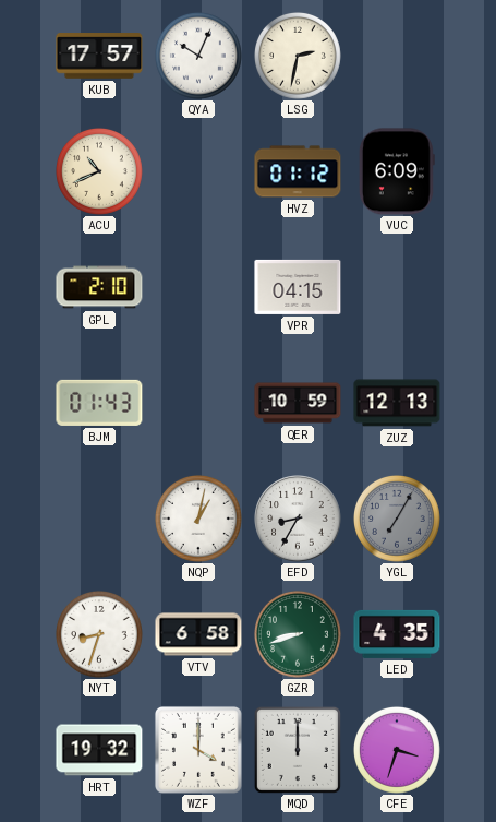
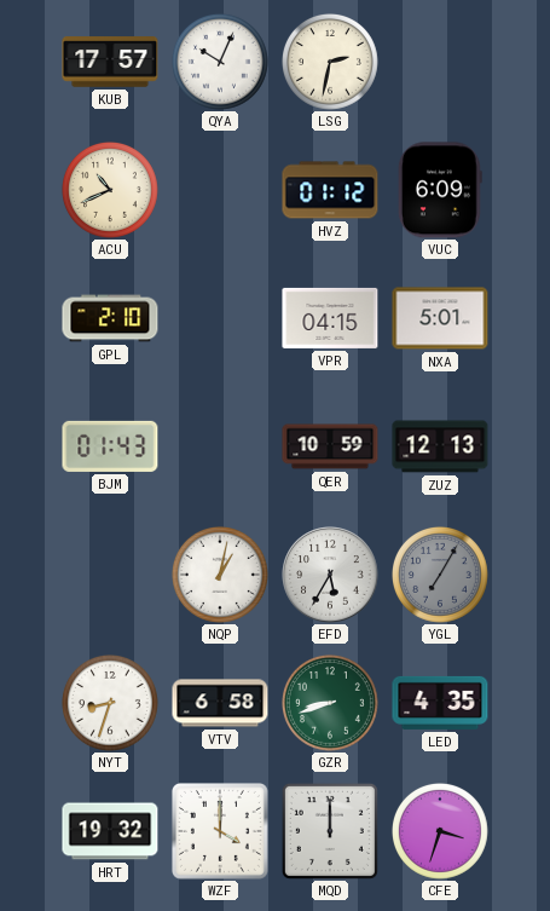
NXA: none -> 5:01
EFD: 8:35 -> 5:35
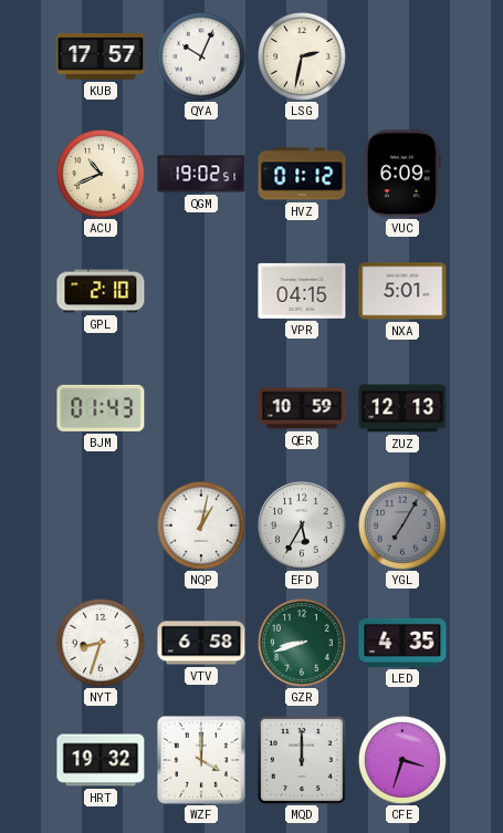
QGM: none -> 19:02
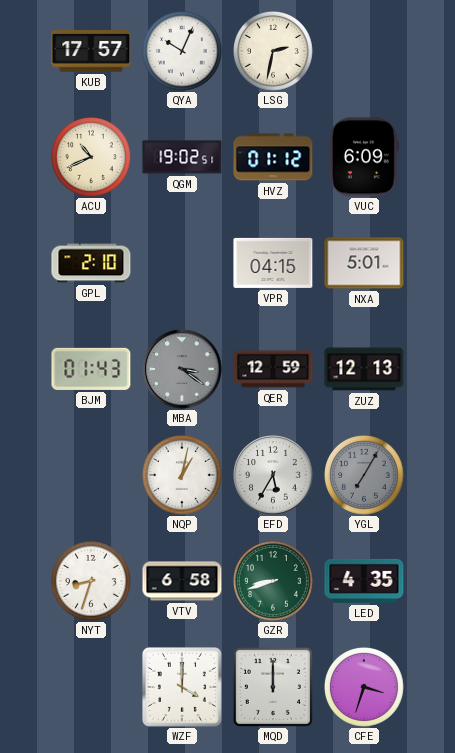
MBA: none -> 3:21
QER: 10:59 -> 12:59
HRT: 19:32 -> none
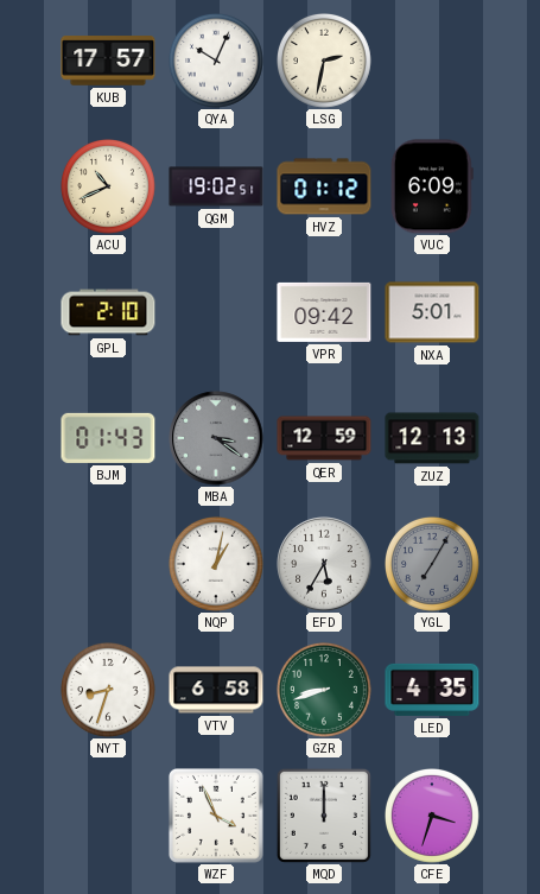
VPR: 04:15 -> 09:42
WZF: 4:00 -> 3:56
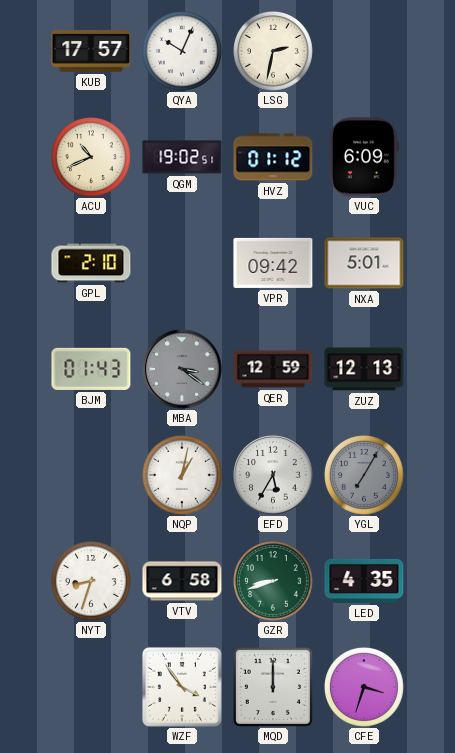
WZF: 3:56 -> 3:54
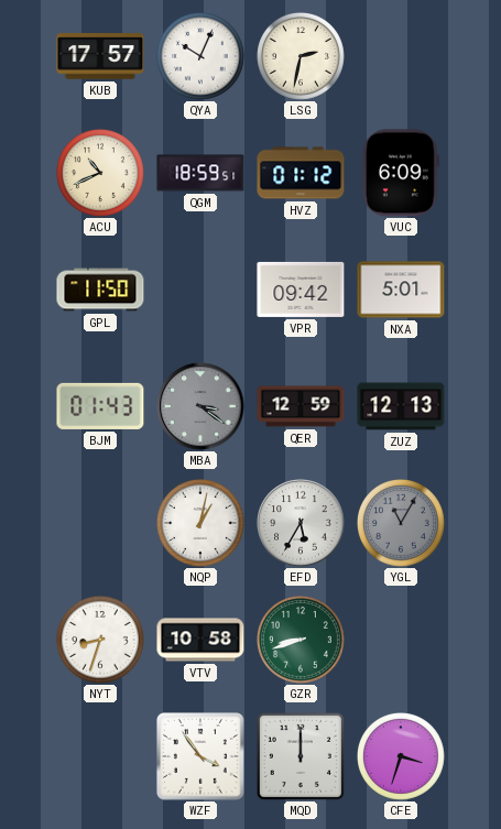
QGM: 19:02 -> 18:59
GPL: 2:10 -> 11:50
YGL: 7:05 -> 11:05
VTV: 6:58 -> 10:58
LED: 4:35 -> none
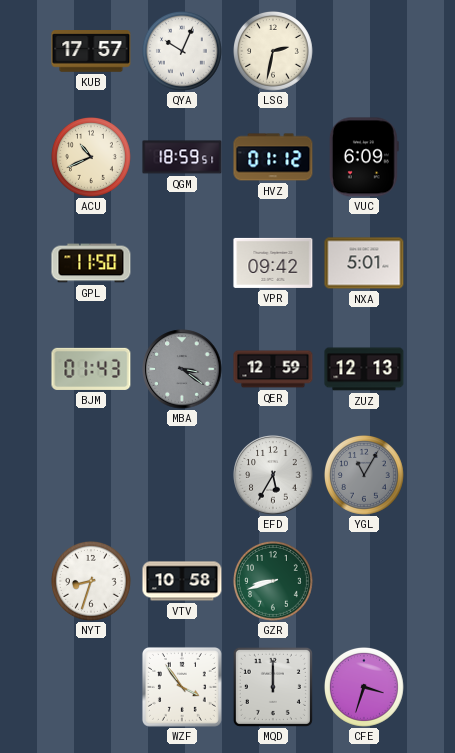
NQP: 1:02 -> none
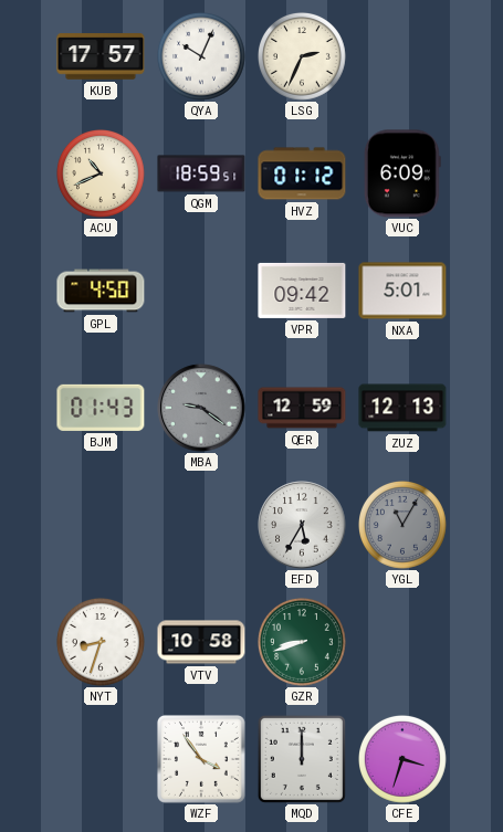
LSG: 2:32 -> 2:34
GPL: 11:50 -> 4:50
MBA: 3:21 -> 9:21
